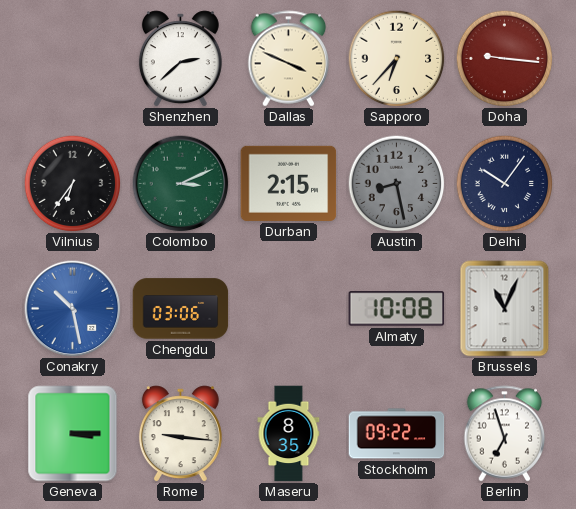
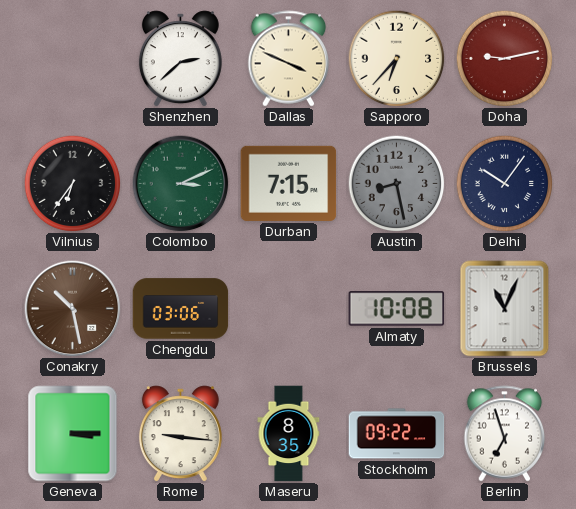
Doha: 9:16 -> 9:13
Durban: 2:15 -> 7:15
Conakry dial: blue -> brown
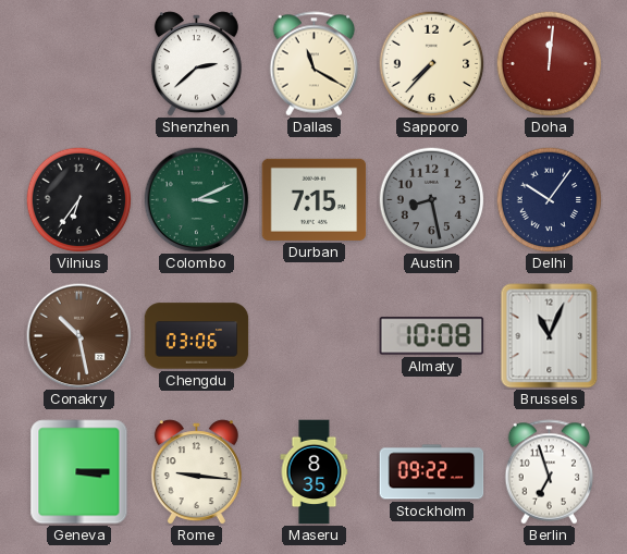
Dallas: 3:49 -> 11:20
Sapporo: 6:37 -> 7:37
Doha: 9:13 -> 12:01
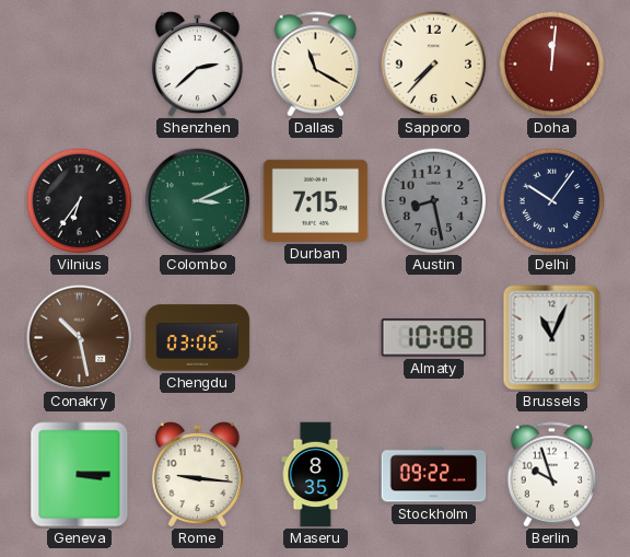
Berlin: 6:57 -> 9:57
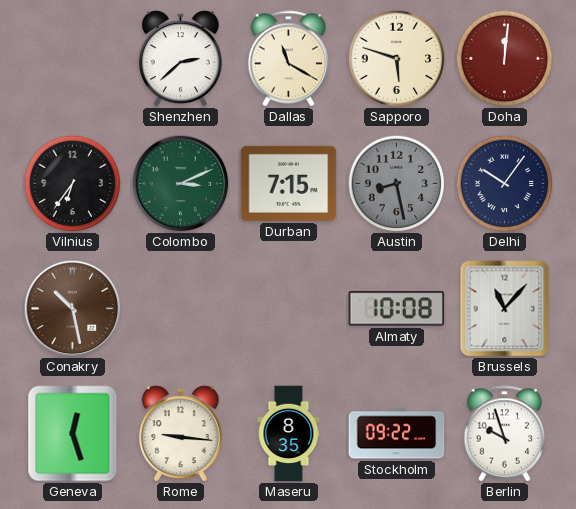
Sapporo: 7:37 -> 5:48
Chengdu: 03:06 -> none
Brussels: 11:04 -> 11:07
Geneva: 3:15 -> 12:27
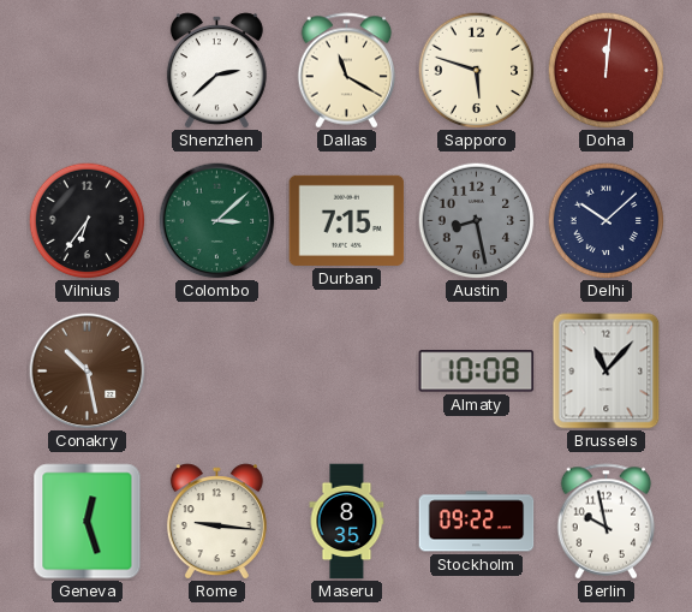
Colombo: 3:11 -> 3:08
Delhi: 10:06 -> 10:08
Berlin: 9:57 -> 9:58
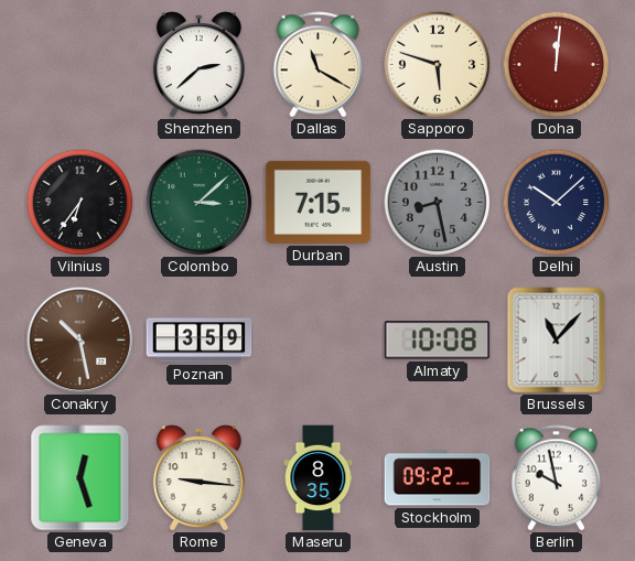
Poznan: none -> 3:59
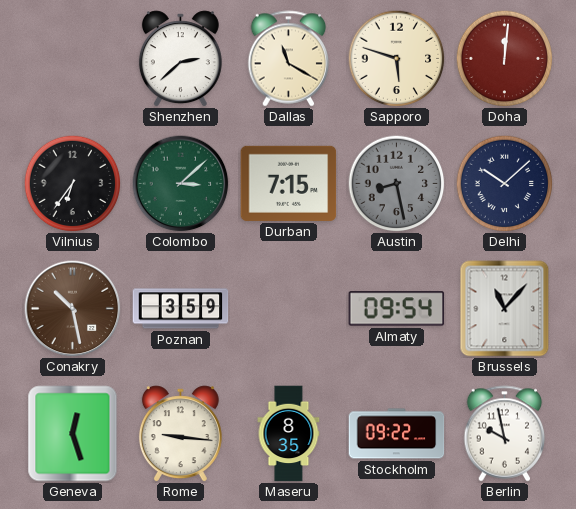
Almaty: 10:08 -> 09:54
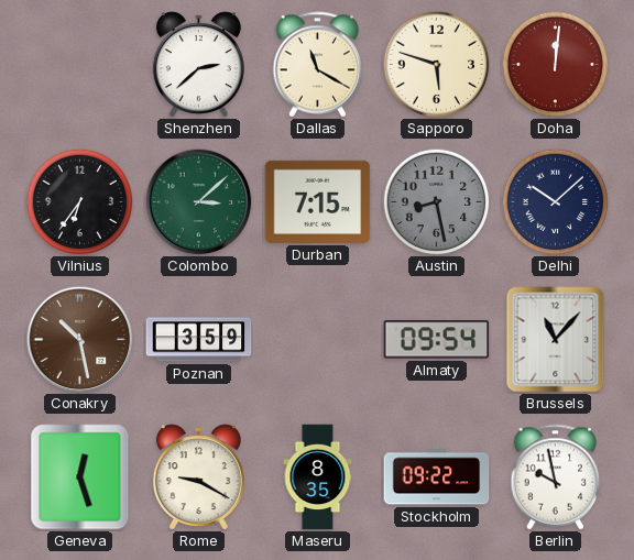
Rome: 9:16 -> 9:20
